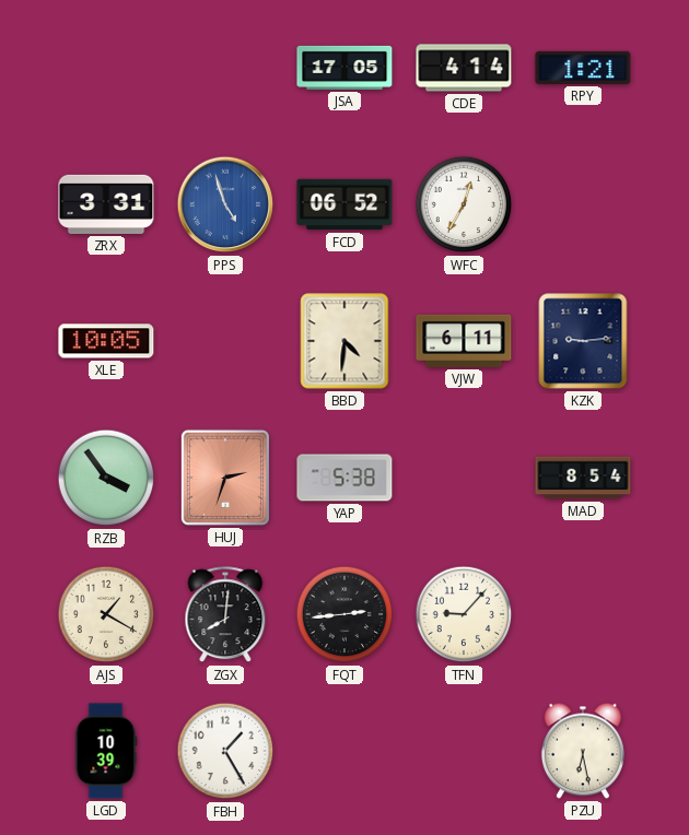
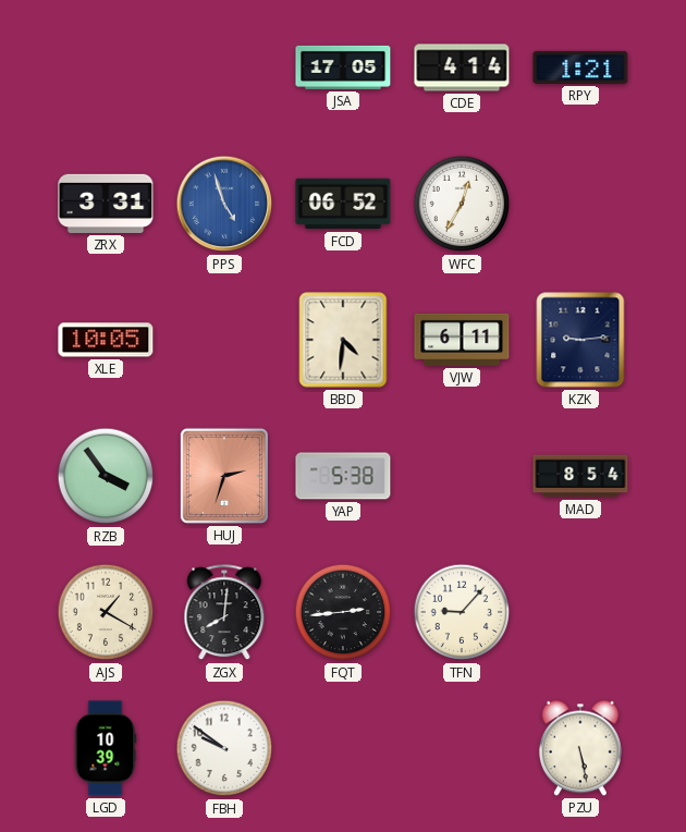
FBH: 1:25 -> 9:51
PZU: 6:28 -> 5:28
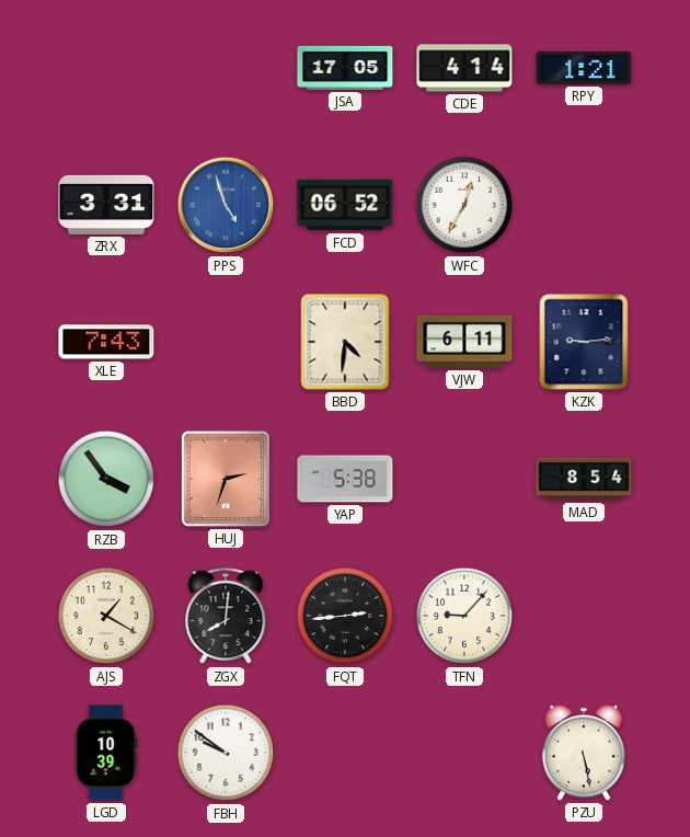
XLE: 10:05 -> 7:43
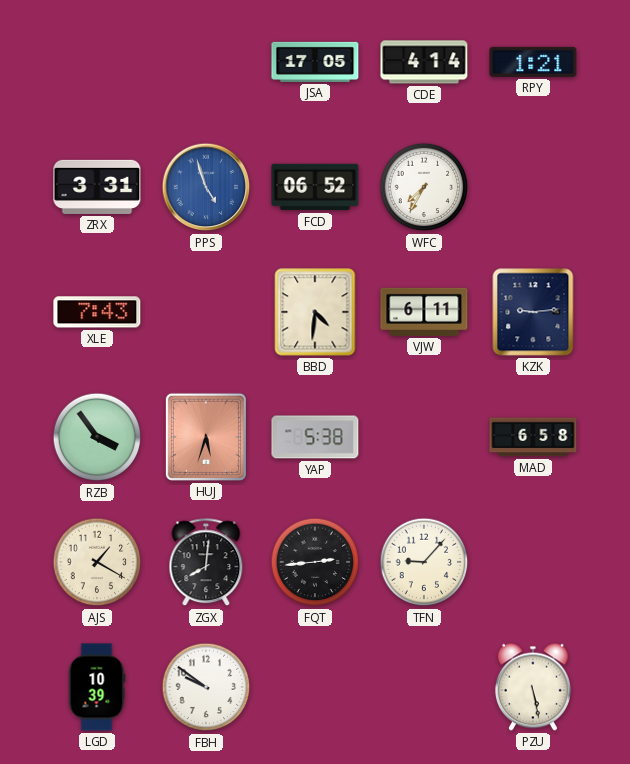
WFC: 12:35 -> 7:35
HUJ: 2:33 -> 5:33
MAD: 8:54 -> 6:58
